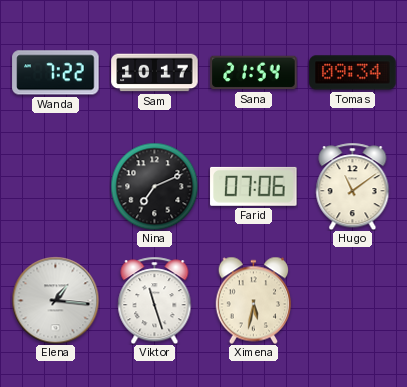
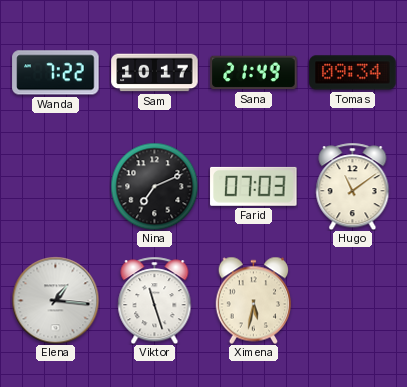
Sana: 21:54 -> 21:49
Farid: 07:06 -> 07:03
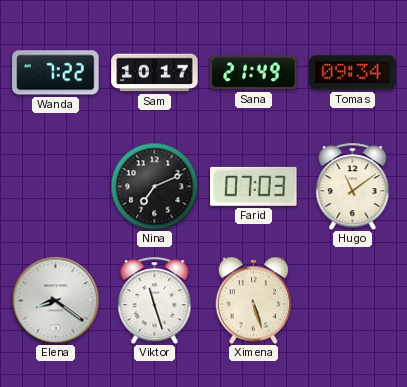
Elena: 1:16 -> 8:21
Ximena: 5:32 -> 5:27
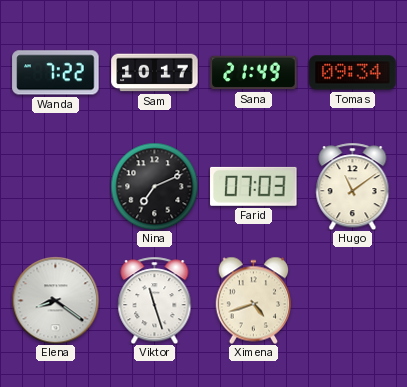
Ximena: 5:27 -> 4:42
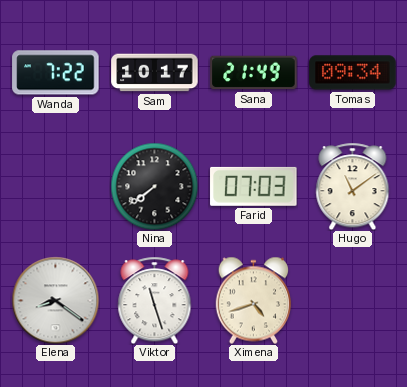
Nina: 7:11 -> 7:39
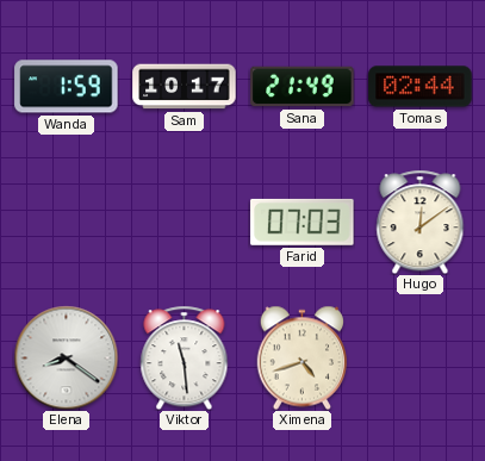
Wanda: 7:22 -> 1:59
Tomas: 09:34 -> 02:44
Nina: 7:39 -> none
Hugo: 11:09 -> 12:09
Viktor: 11:27 -> 11:29
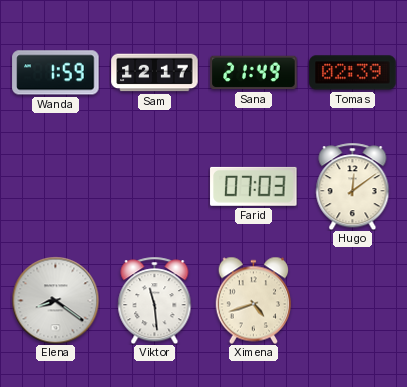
Sam: 10:17 -> 12:17
Tomas: 02:44 -> 02:39
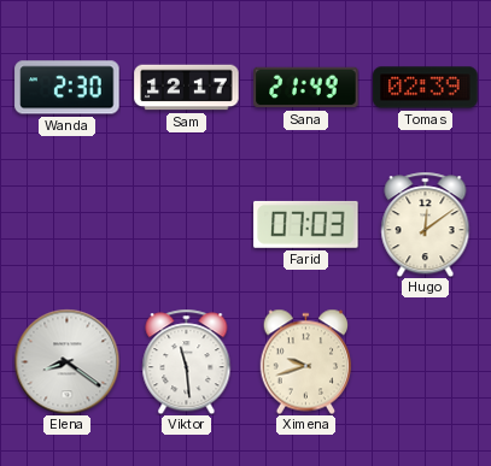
Wanda: 1:59 -> 2:30
Ximena: 4:42 -> 9:42
